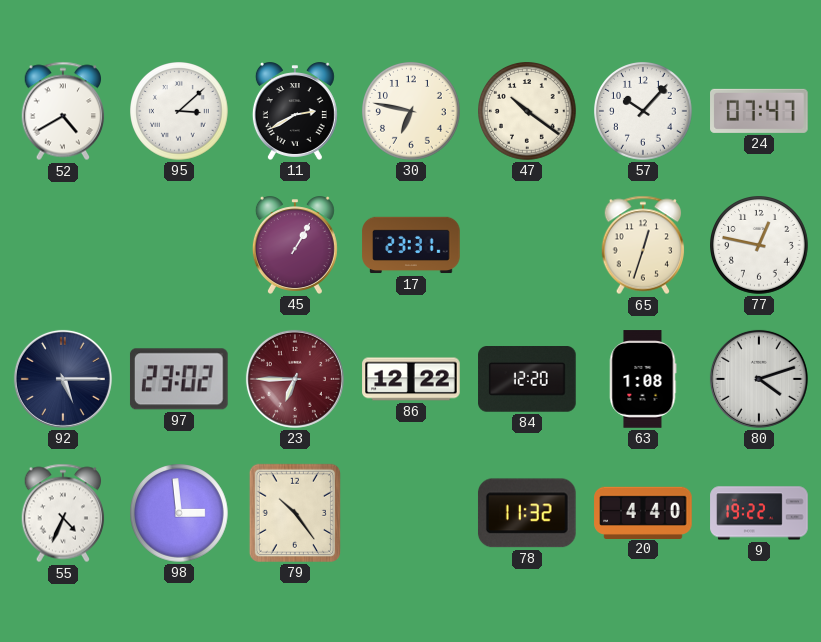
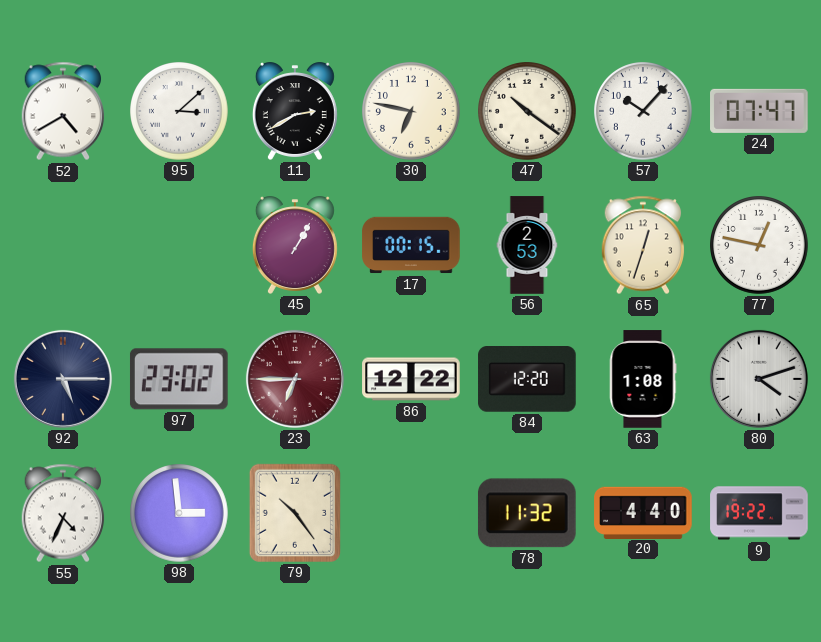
17: 23:31 -> 00:15
56: none -> 2:53
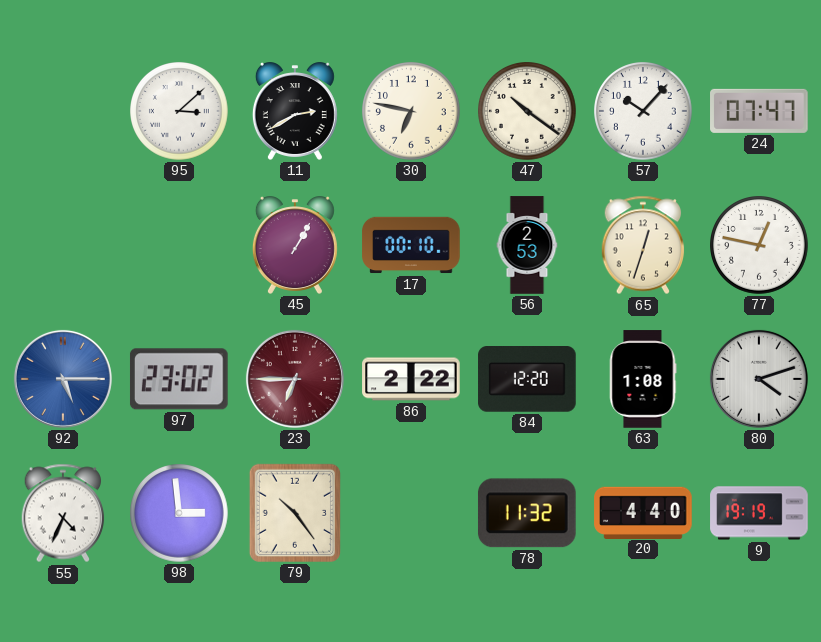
52: 4:40 -> none
17: 00:15 -> 00:10
92 dial: navy -> blue
86: 12:22 -> 2:22
9: 19:22 -> 19:19
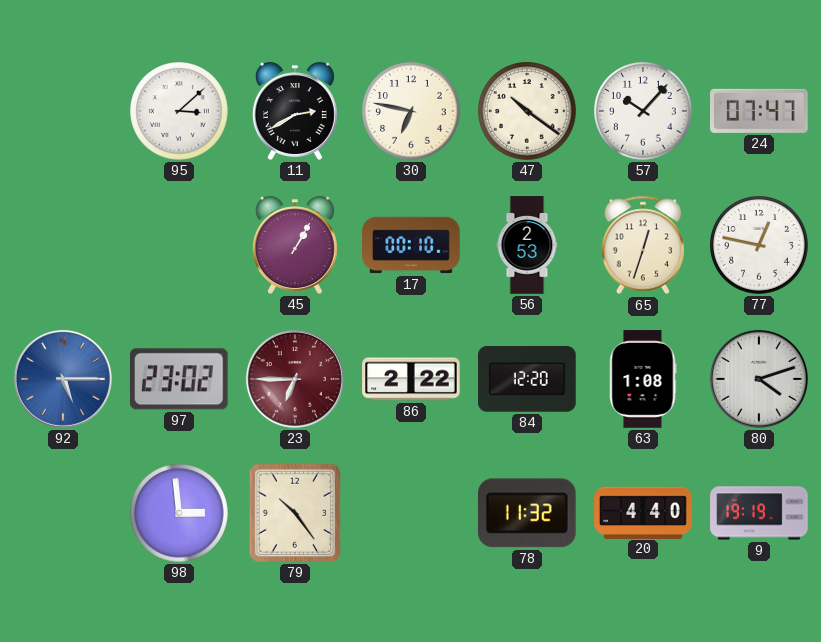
55: 4:34 -> none
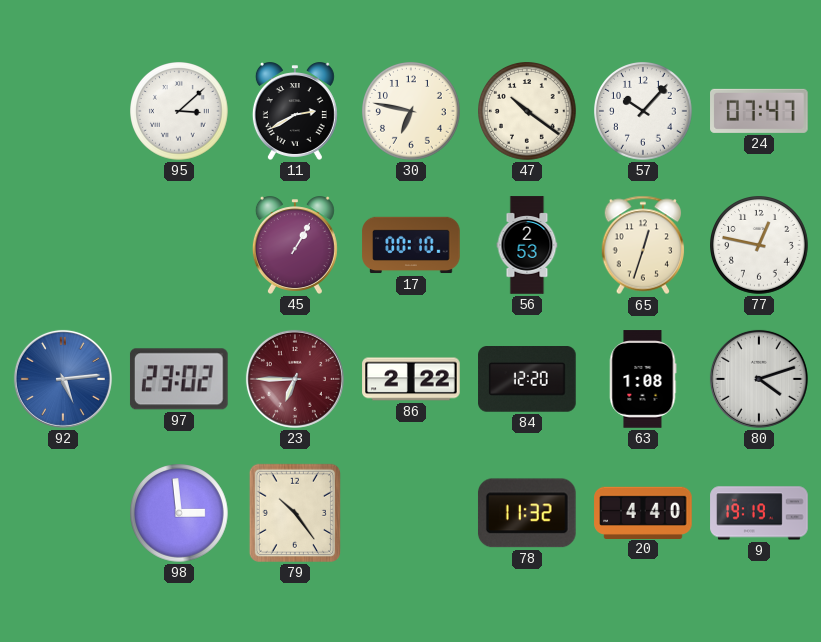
92: 5:15 -> 5:14
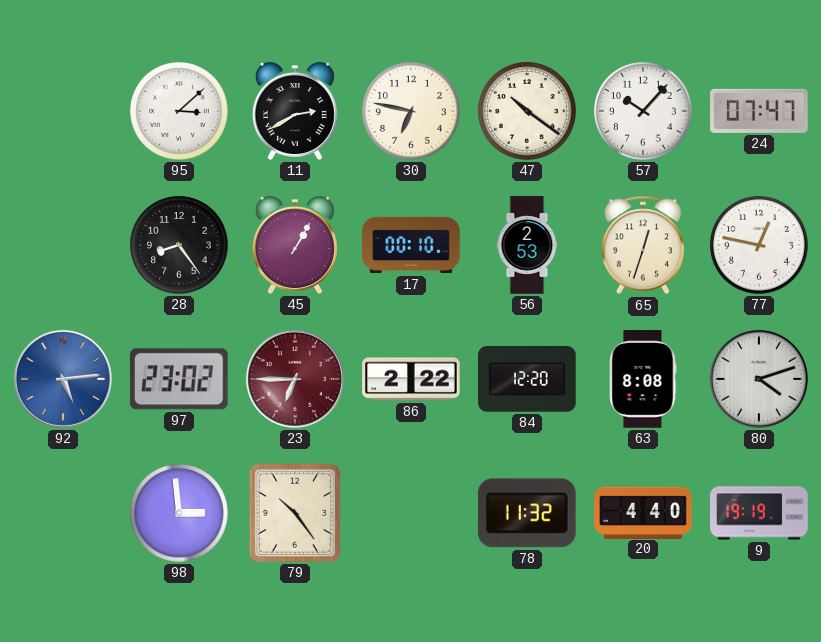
28: none -> 8:24
63: 1:08 -> 8:08
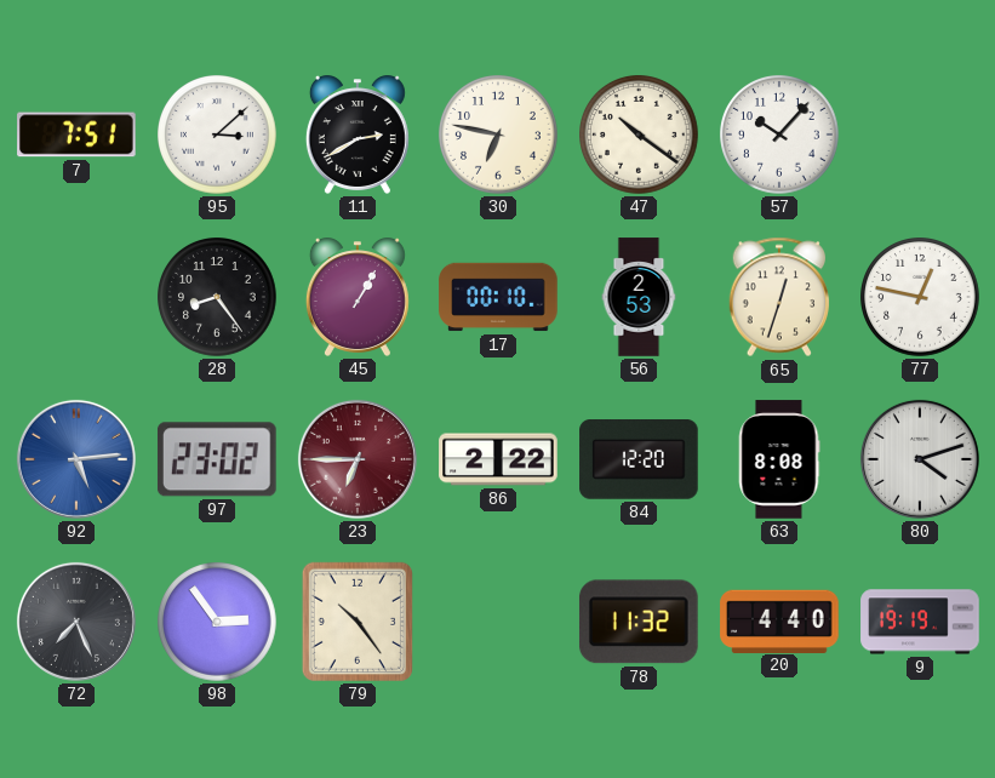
7: none -> 7:51
24: 07:47 -> none
72: none -> 7:26
98: 2:59 -> 2:54
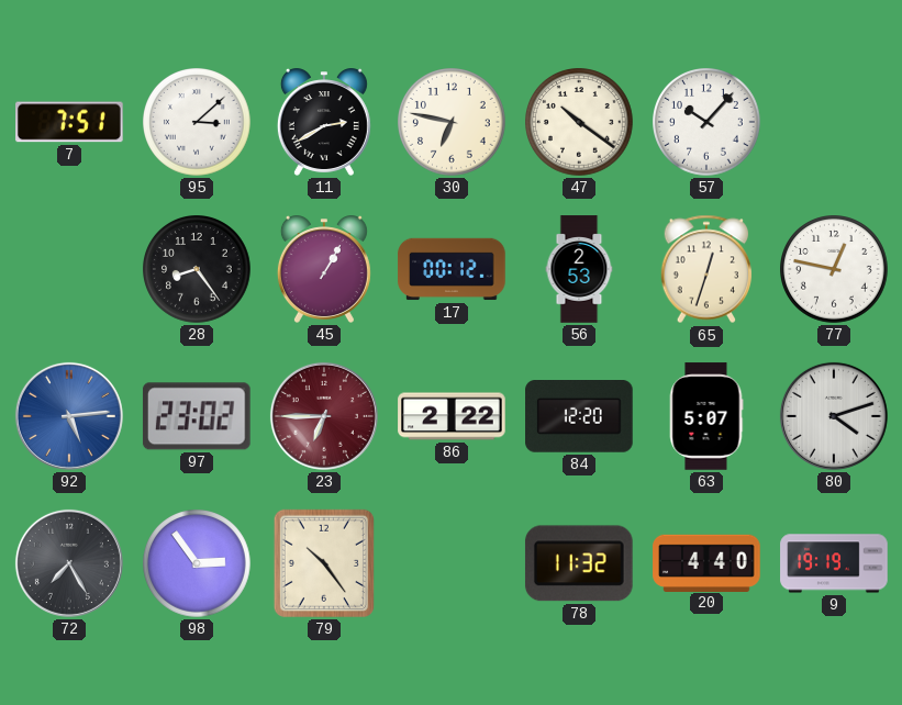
17: 00:10 -> 00:12
63: 8:08 -> 5:07
72: 7:26 -> 7:25
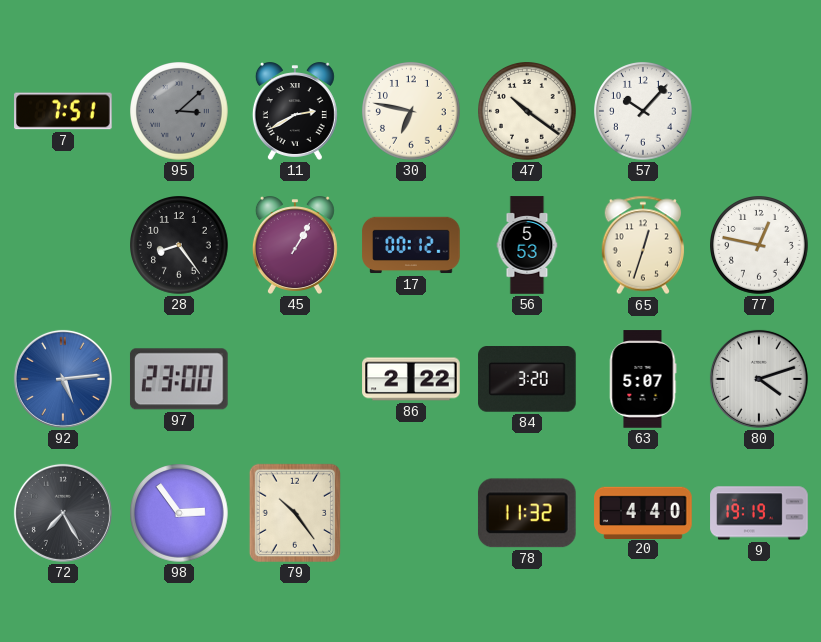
95 dial: white -> grey
56: 2:53 -> 5:53
97: 23:02 -> 23:00
23: 6:45 -> none
84: 12:20 -> 3:20
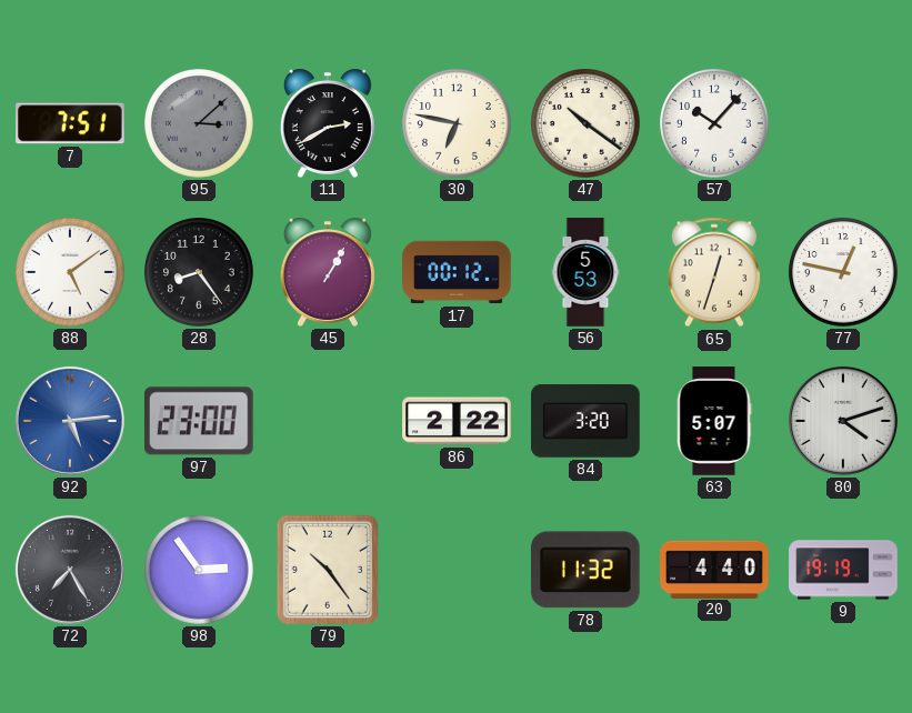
88: none -> 5:09
